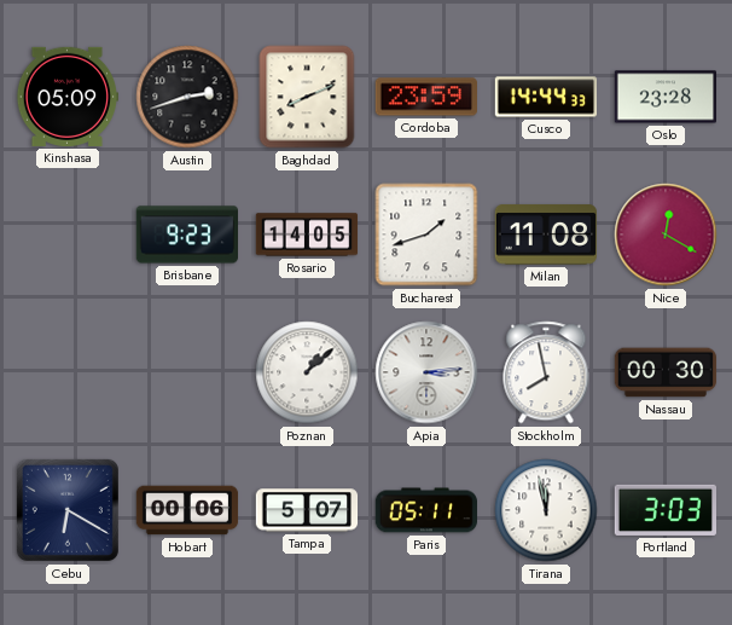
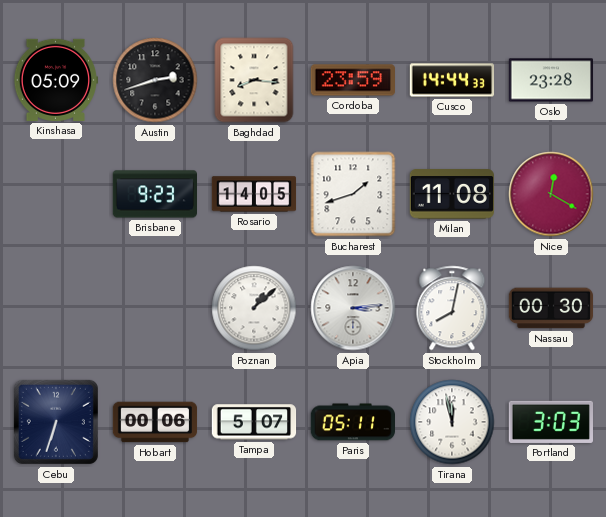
Baghdad: 8:11 -> 8:16
Stockholm: 7:58 -> 8:02
Cebu: 6:20 -> 6:33
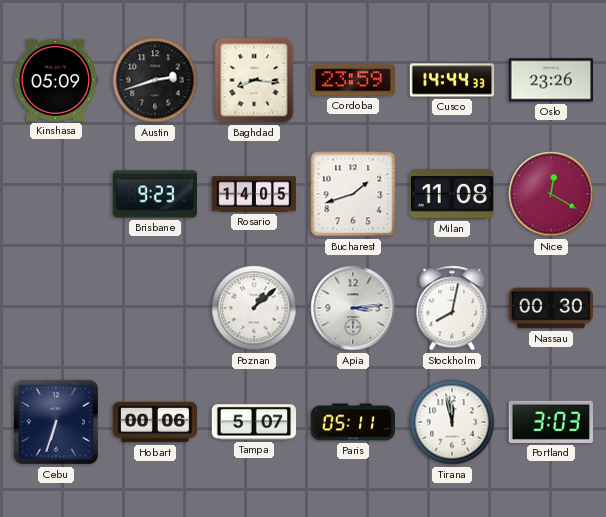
Oslo: 23:28 -> 23:26
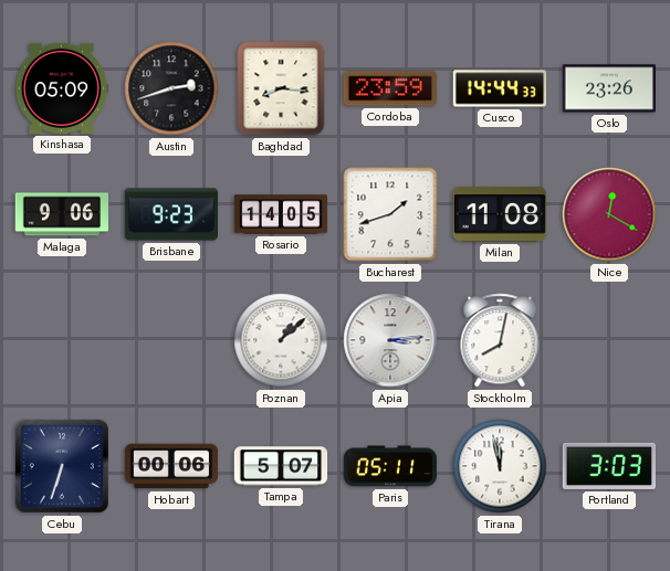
Malaga: none -> 9:06
Nassau: 00:30 -> none
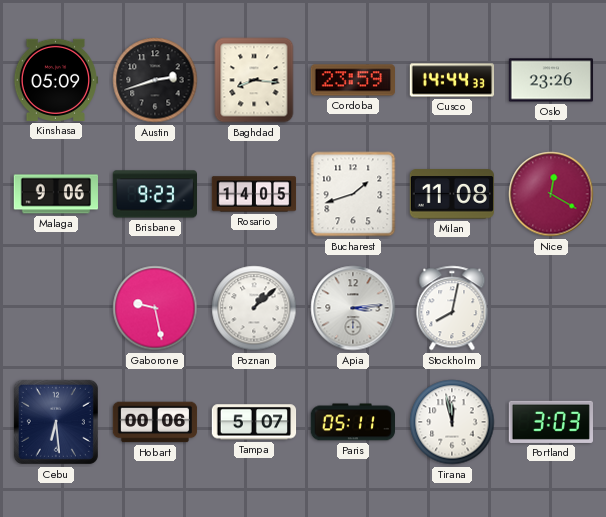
Gaborone: none -> 9:28
Cebu: 6:33 -> 6:29
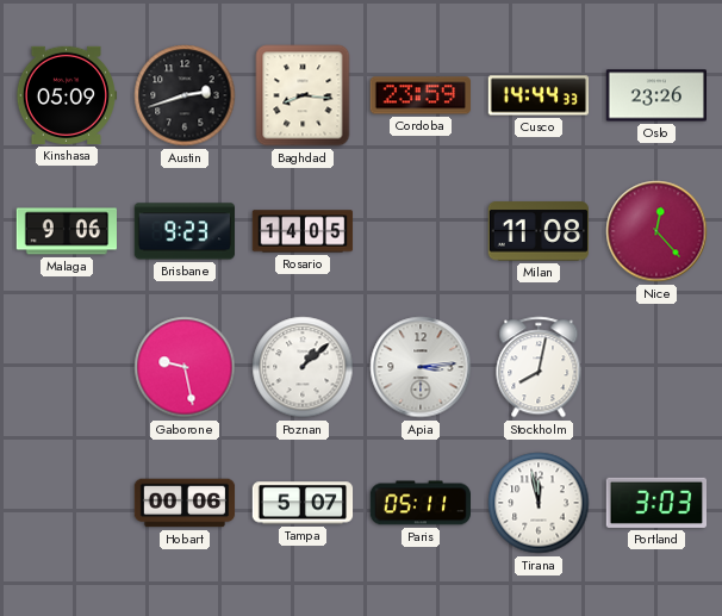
Bucharest: 1:42 -> none
Nice: 12:20 -> 12:23
Cebu: 6:29 -> none
